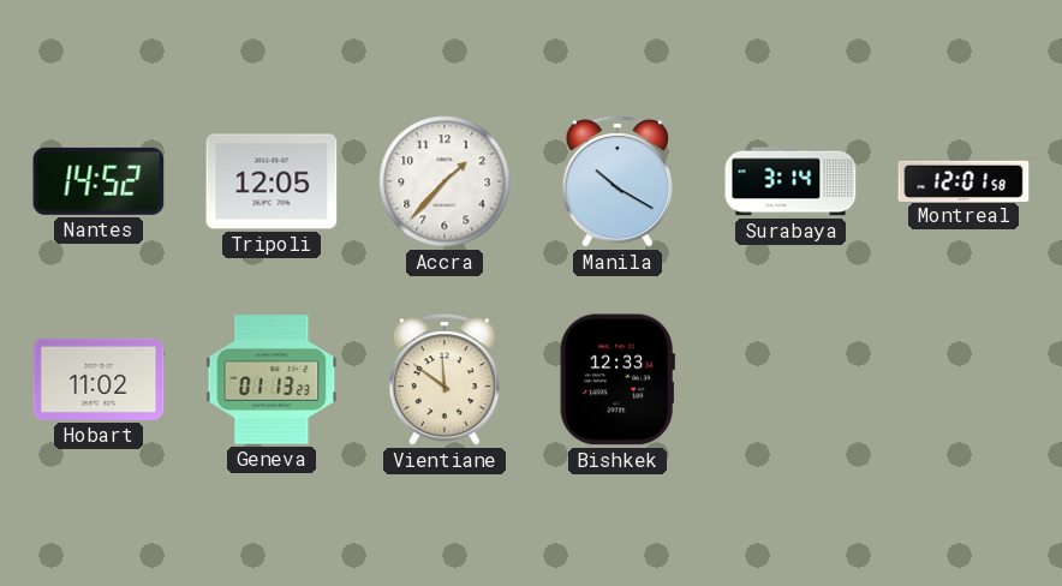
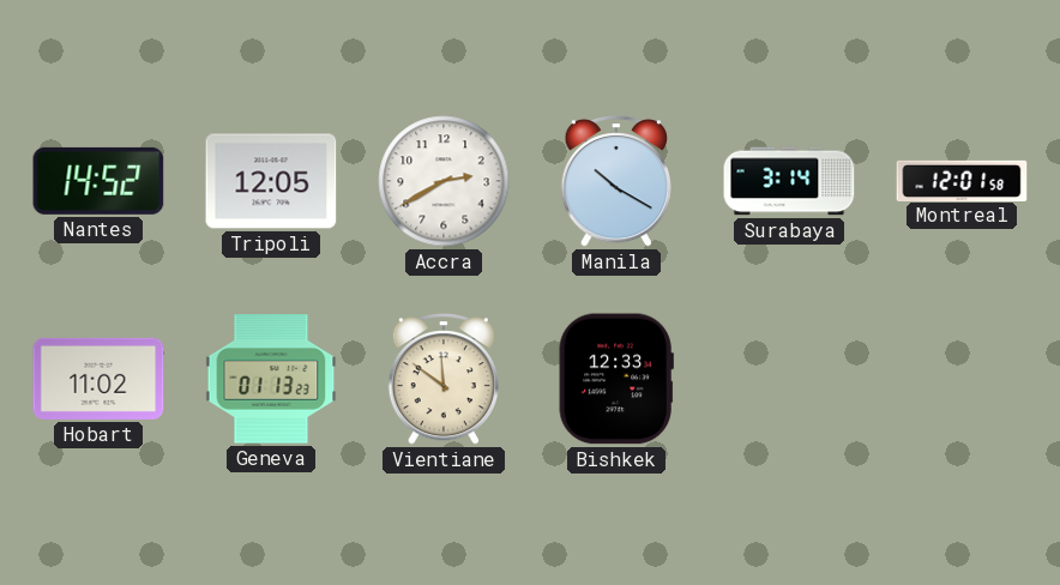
Accra: 1:37 -> 2:40
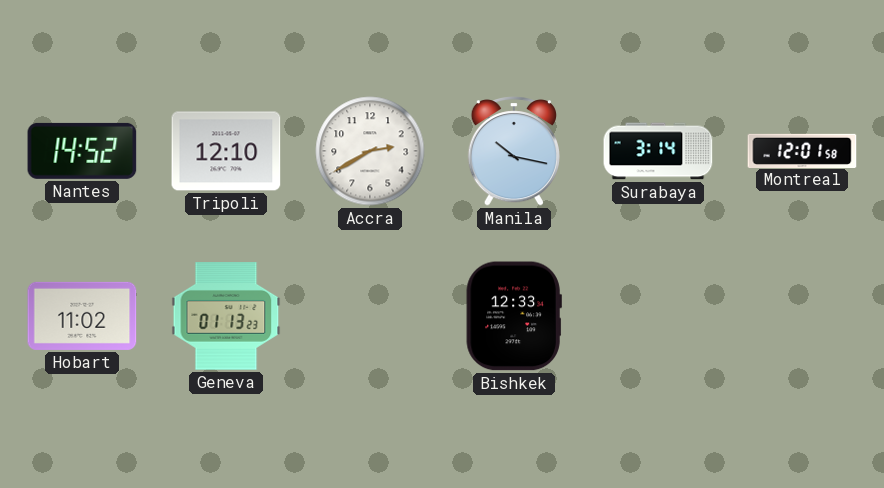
Tripoli: 12:05 -> 12:10
Manila: 10:20 -> 10:17
Vientiane: 11:51 -> none
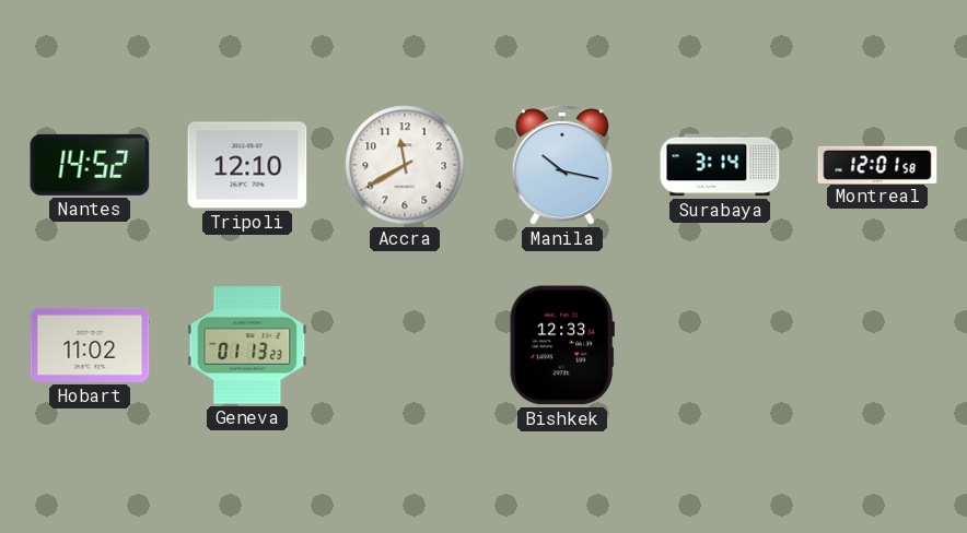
Accra: 2:40 -> 11:40
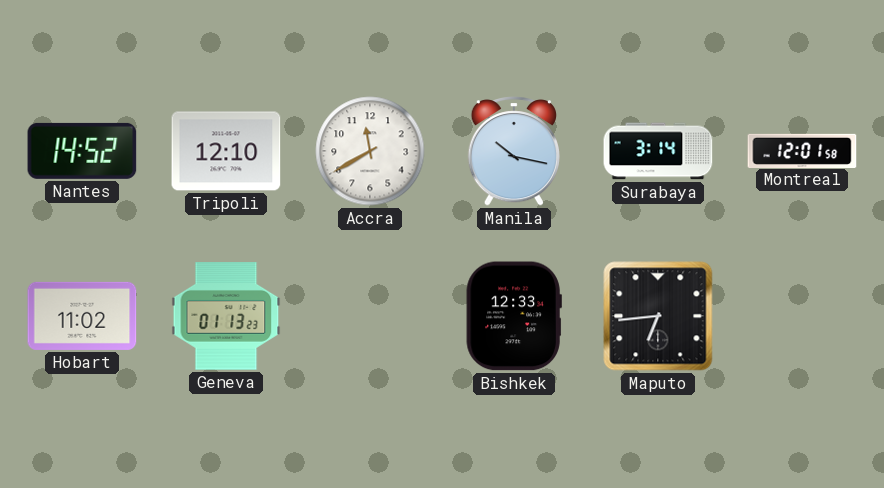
Maputo: none -> 6:44
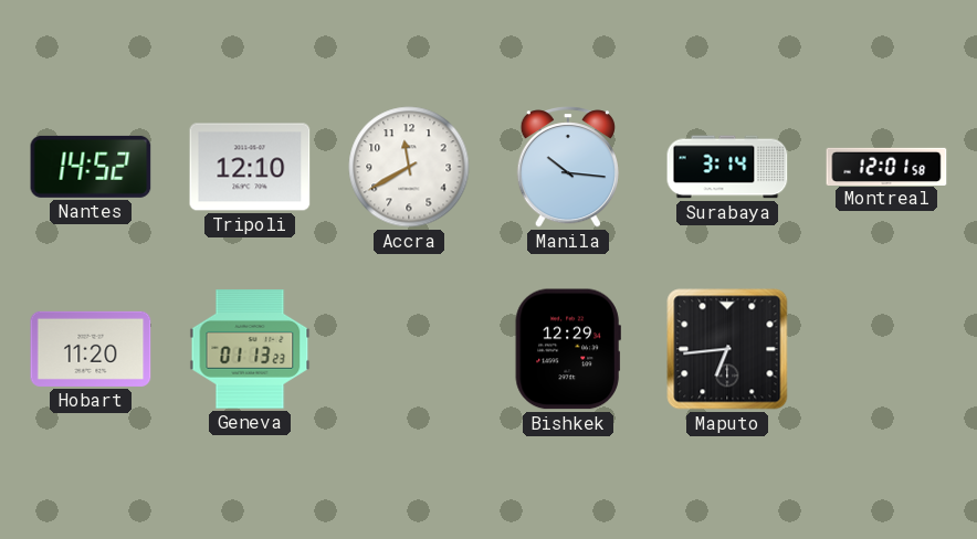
Manila: 10:17 -> 10:16
Hobart: 11:02 -> 11:20
Bishkek: 12:33 -> 12:29
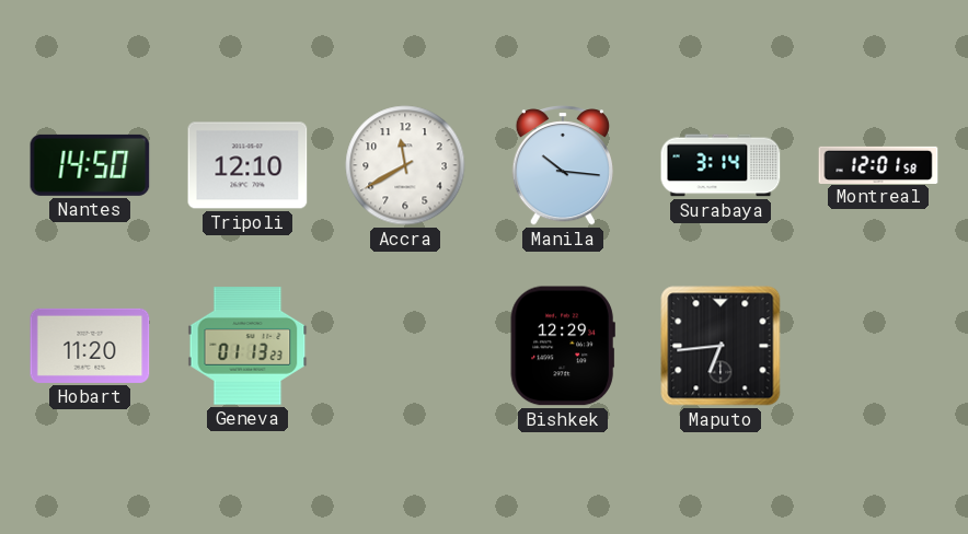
Nantes: 14:52 -> 14:50
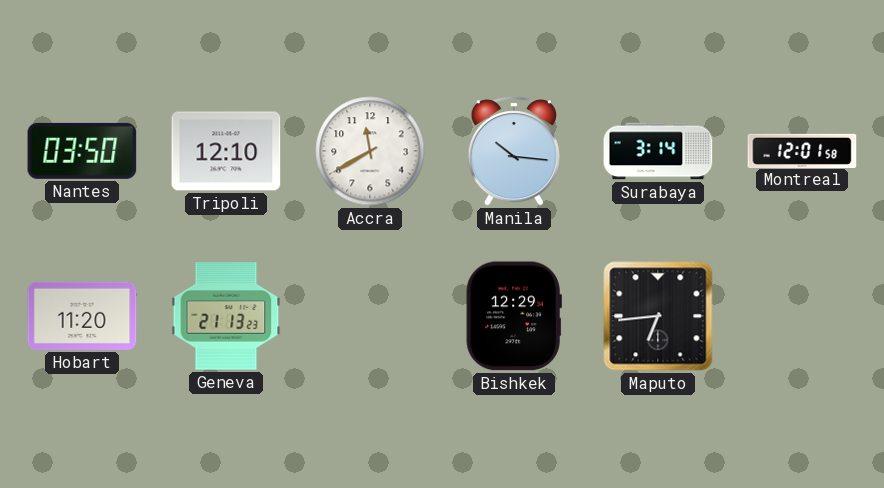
Nantes: 14:50 -> 03:50
Geneva: 01:13 -> 21:13
